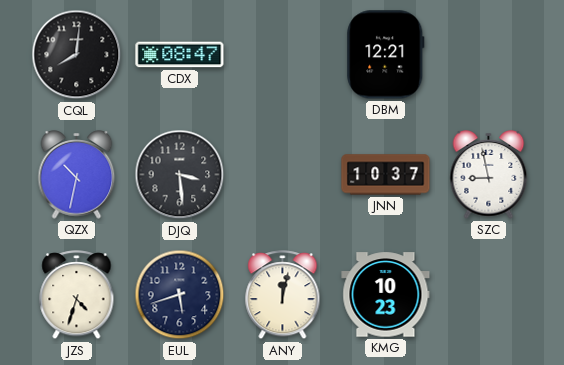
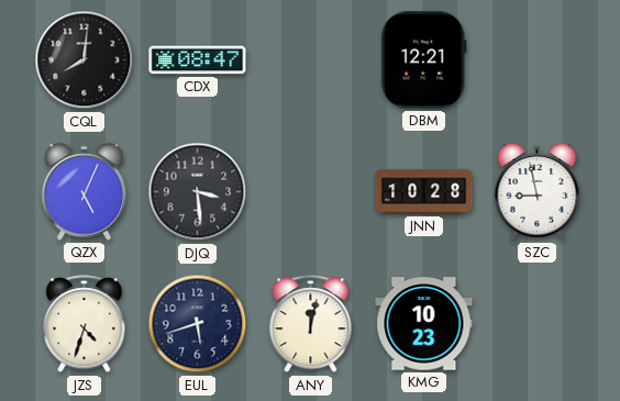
QZX: 10:32 -> 5:04
JNN: 10:37 -> 10:28
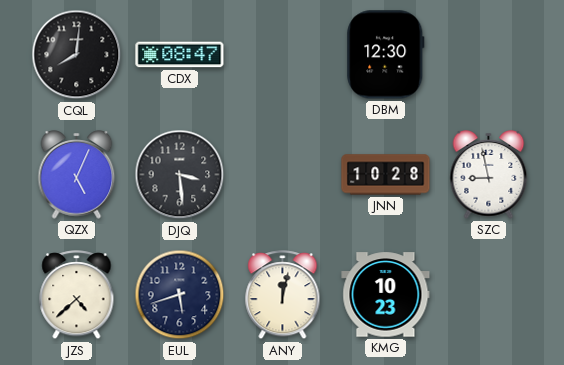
DBM: 12:21 -> 12:30
JZS: 4:33 -> 4:38
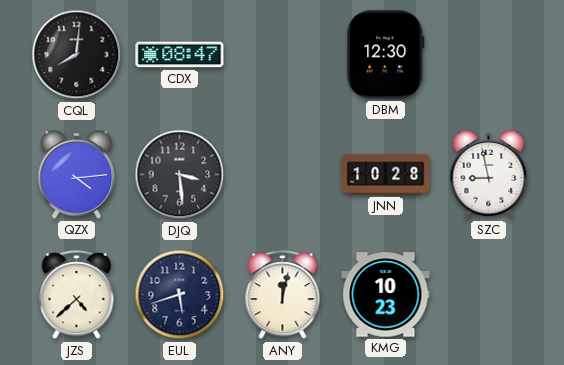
QZX: 5:04 -> 4:14
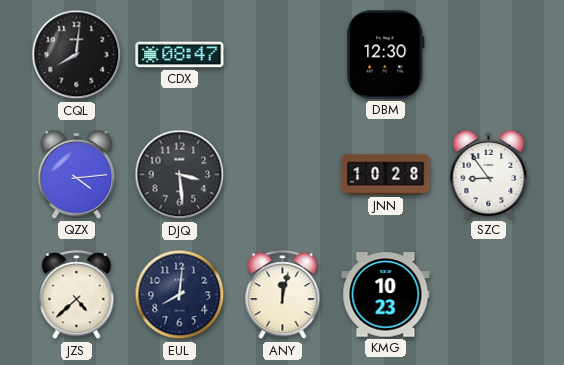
SZC: 8:58 -> 8:54
EUL: 5:42 -> 8:01
